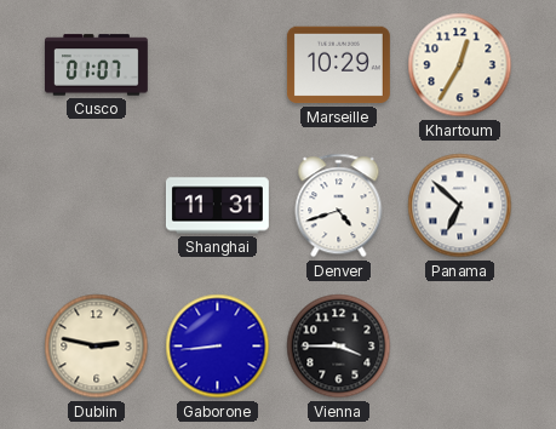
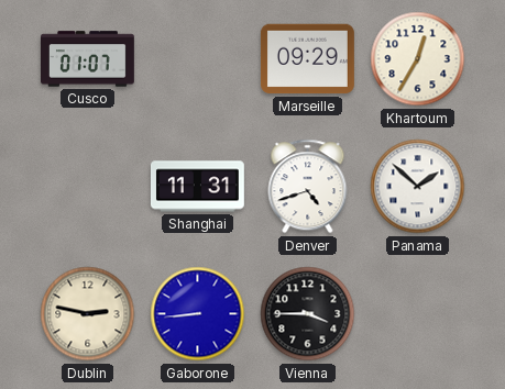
Marseille: 10:29 -> 09:29
Panama: 6:52 -> 1:52
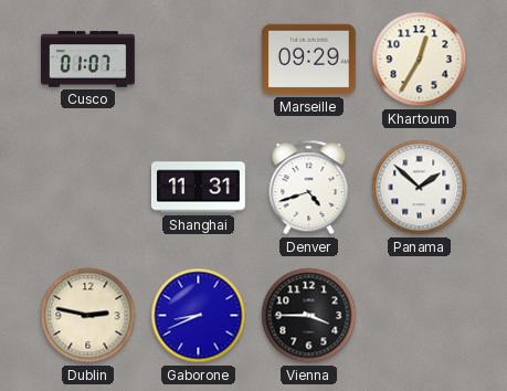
Gaborone: 8:44 -> 8:41
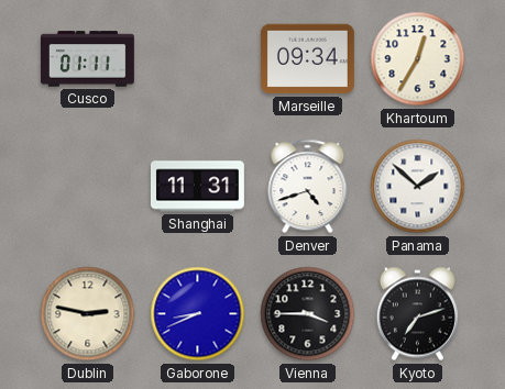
Cusco: 01:07 -> 01:11
Marseille: 09:29 -> 09:34
Kyoto: none -> 7:12
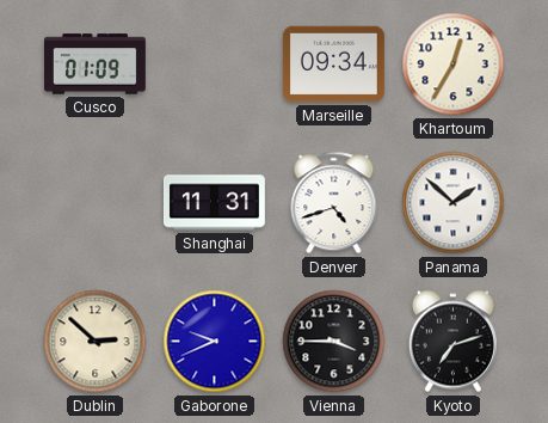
Cusco: 01:11 -> 01:09
Dublin: 2:47 -> 2:52
Gaborone: 8:41 -> 9:41
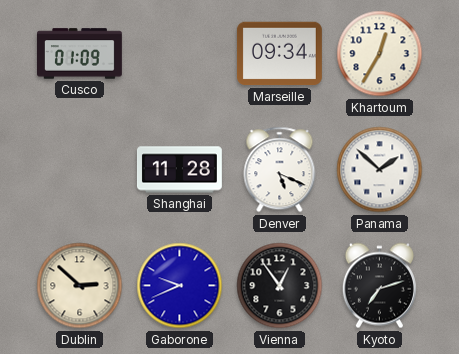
Shanghai: 11:31 -> 11:28
Denver: 4:42 -> 5:19
Vienna: 3:45 -> 12:54
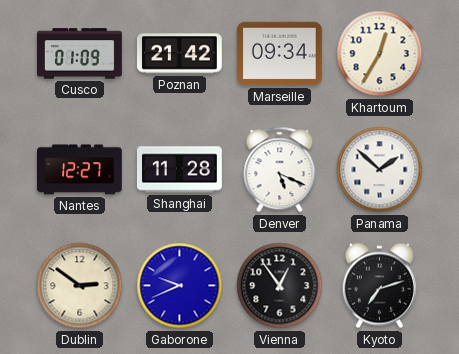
Poznan: none -> 21:42
Nantes: none -> 12:27
Dublin: 2:52 -> 2:51
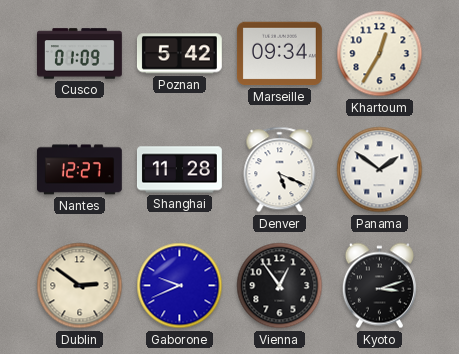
Poznan: 21:42 -> 5:42
Panama: 1:52 -> 1:51
Kyoto: 7:12 -> 3:12
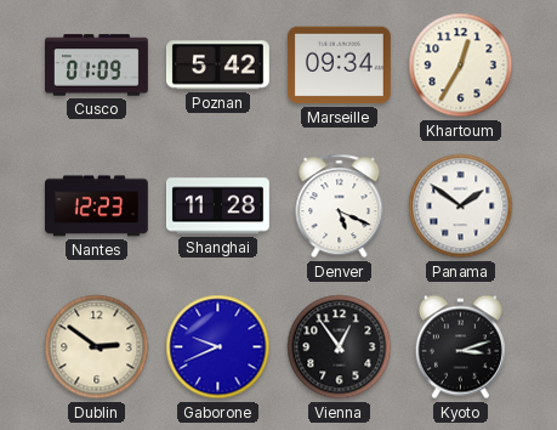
Nantes: 12:27 -> 12:23
